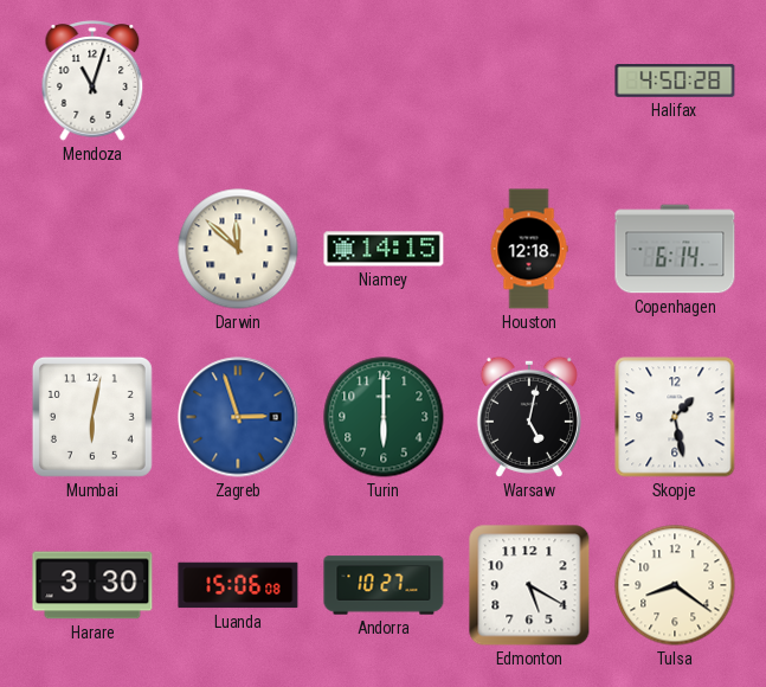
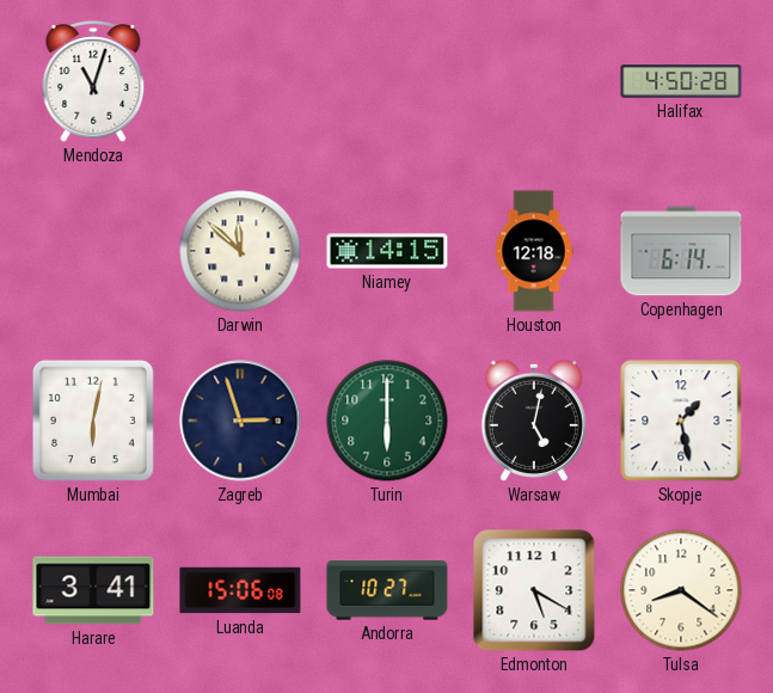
Zagreb dial: blue -> navy
Harare: 3:30 -> 3:41
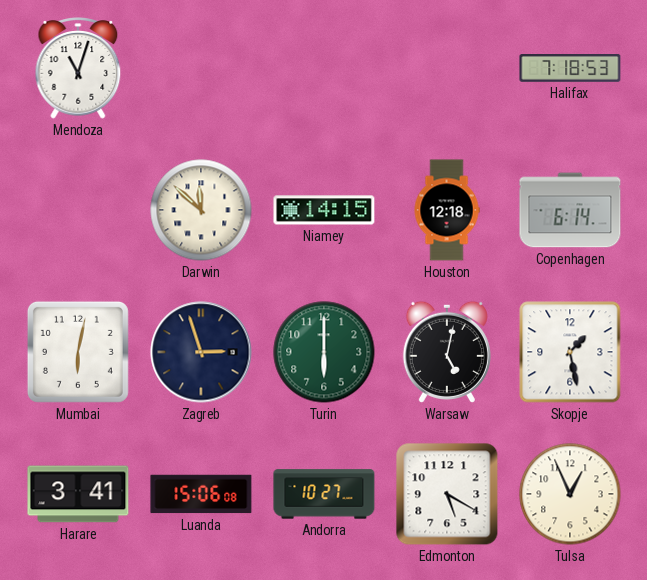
Halifax: 4:50 -> 7:18
Tulsa: 8:21 -> 12:56
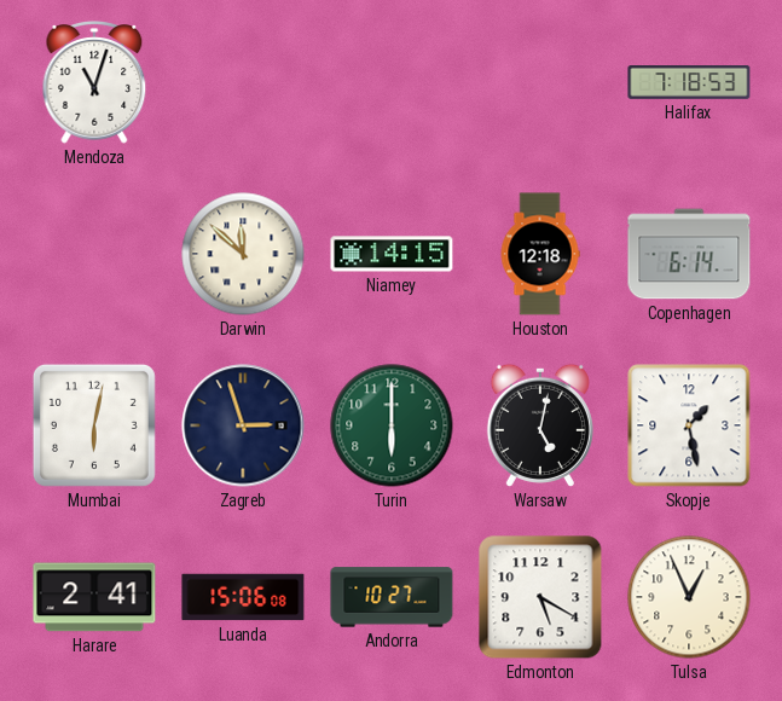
Harare: 3:41 -> 2:41
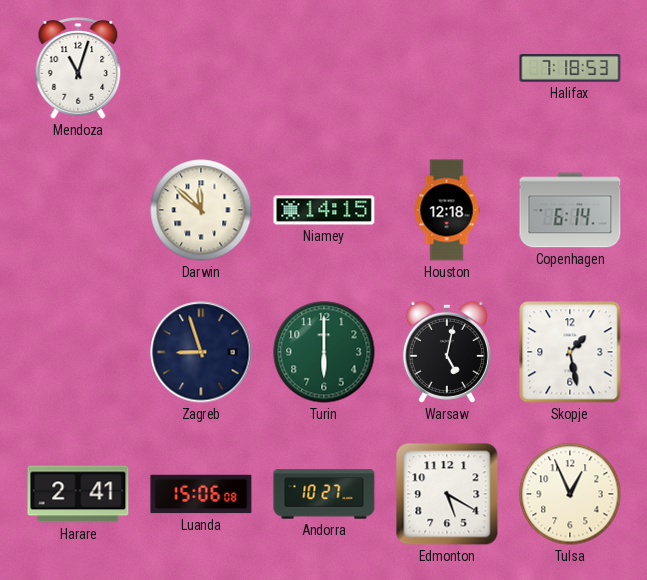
Mumbai: 6:02 -> none
Zagreb: 2:57 -> 8:57
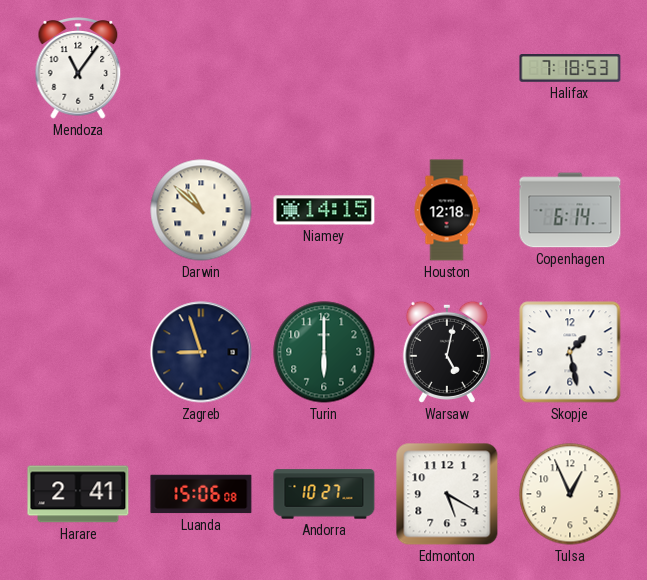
Mendoza: 11:03 -> 11:06
Darwin: 11:52 -> 10:52
